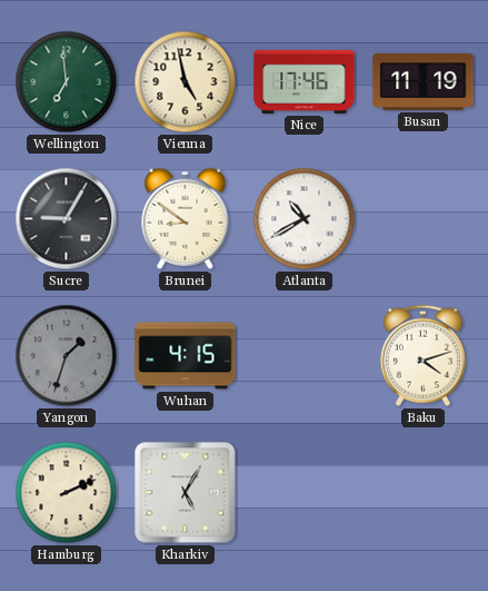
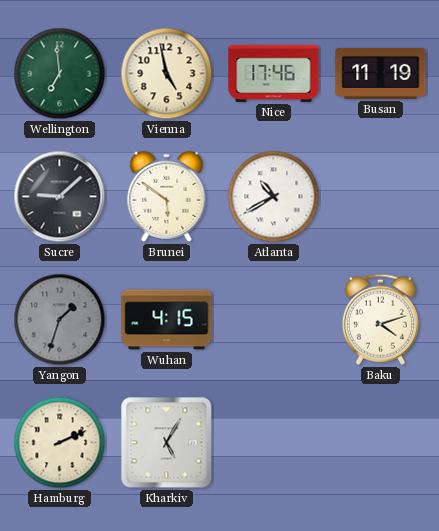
Sucre: 9:05 -> 9:08
Brunei: 8:51 -> 5:51
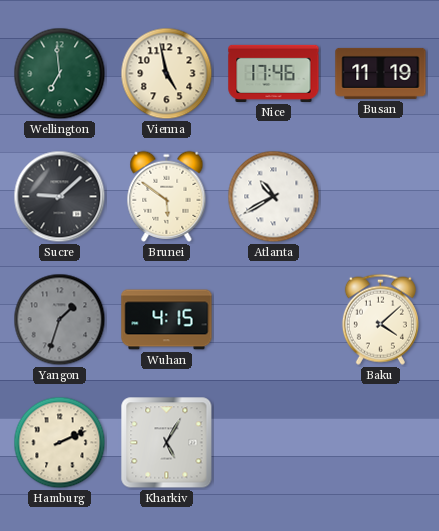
Baku: 4:12 -> 4:08
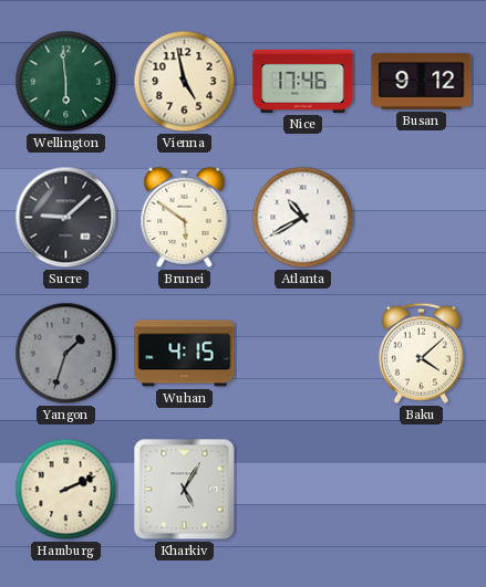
Wellington: 6:59 -> 5:59
Busan: 11:19 -> 9:12
